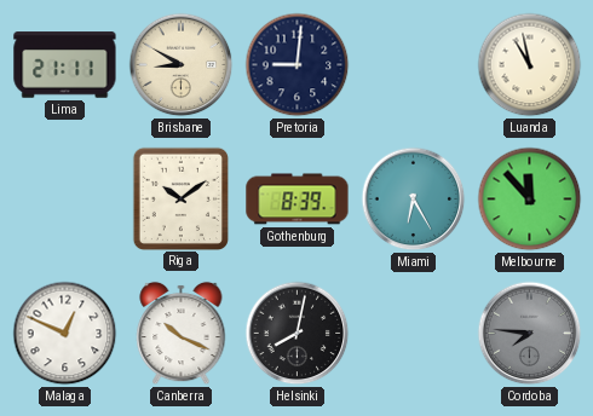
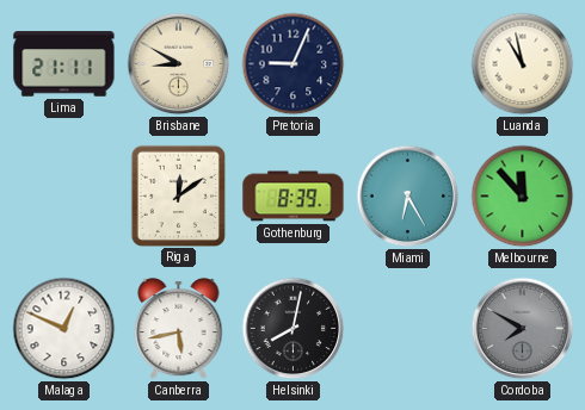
Pretoria: 9:01 -> 9:04
Riga: 10:09 -> 12:09
Canberra: 10:19 -> 5:43
Cordoba: 7:46 -> 7:50
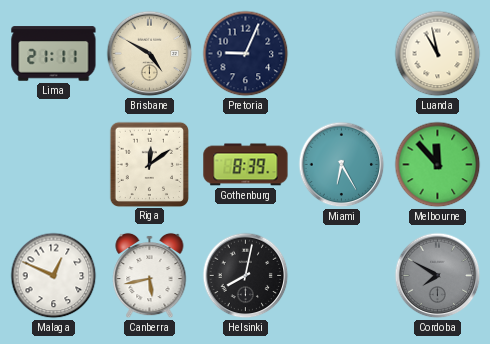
Brisbane: 8:50 -> 4:50
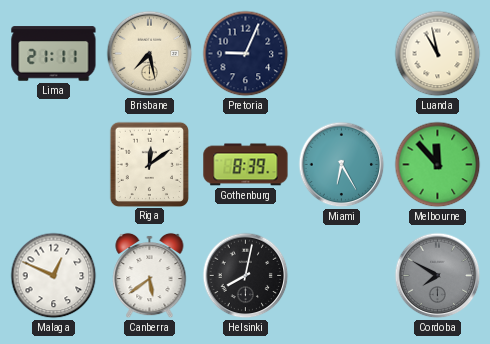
Brisbane: 4:50 -> 7:28
Canberra: 5:43 -> 5:39
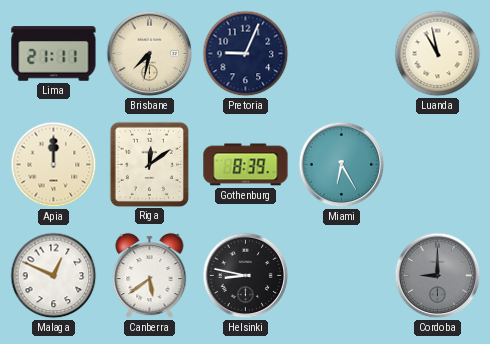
Brisbane: 7:28 -> 7:32
Apia: none -> 12:00
Melbourne: 11:53 -> none
Helsinki: 8:02 -> 8:47
Cordoba: 7:50 -> 9:00
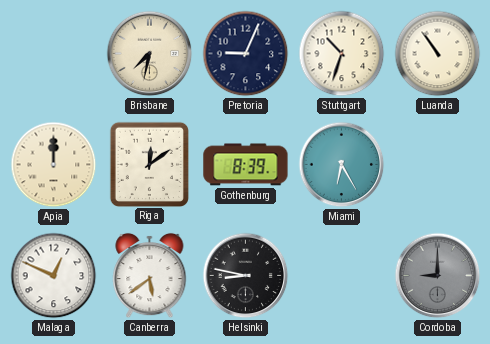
Lima: 21:11 -> none
Stuttgart: none -> 10:33
Luanda: 10:58 -> 10:54
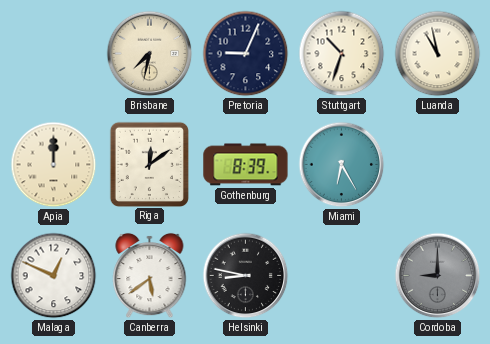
Luanda: 10:54 -> 10:58
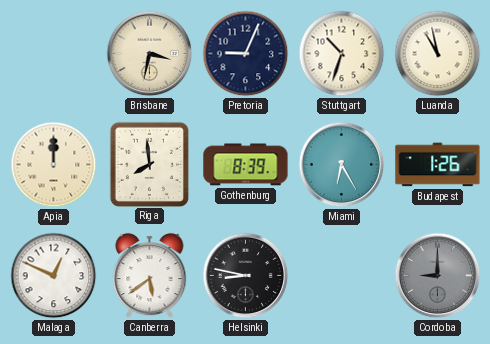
Brisbane: 7:32 -> 3:32
Riga: 12:09 -> 7:59
Budapest: none -> 1:26
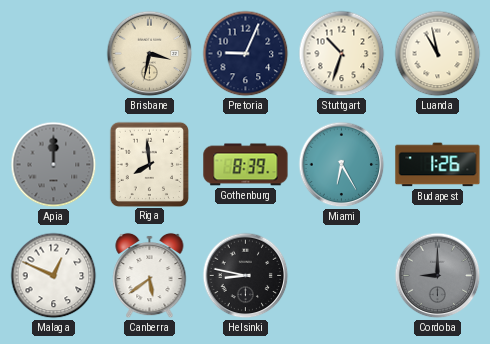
Apia dial: cream -> grey
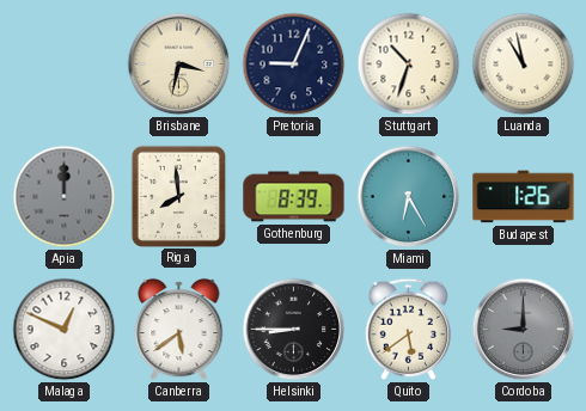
Helsinki: 8:47 -> 8:45
Quito: none -> 5:39
